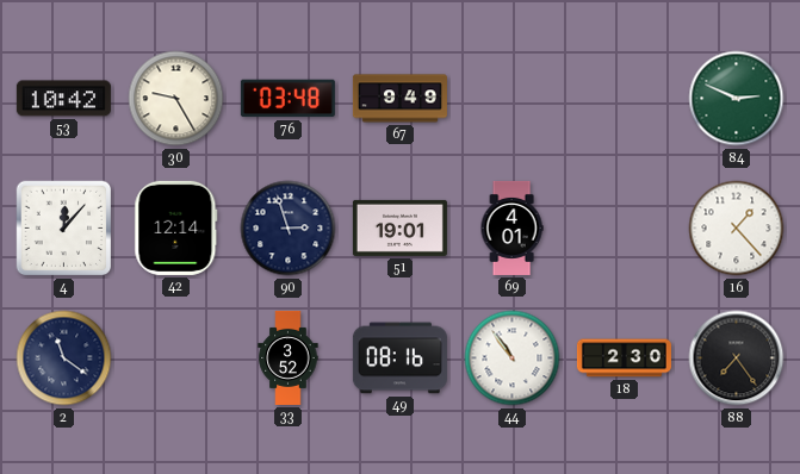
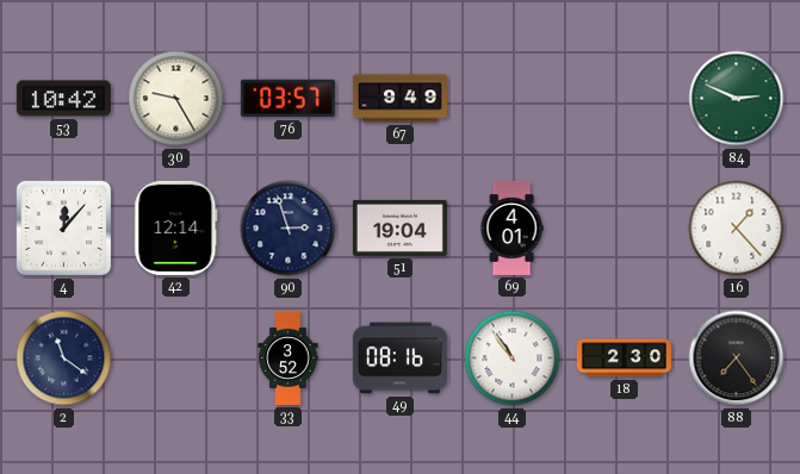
76: 03:48 -> 03:57
51: 19:01 -> 19:04
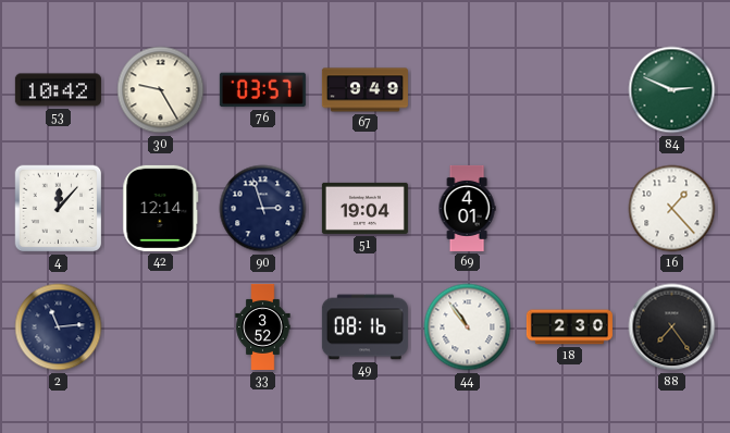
2: 11:21 -> 11:14
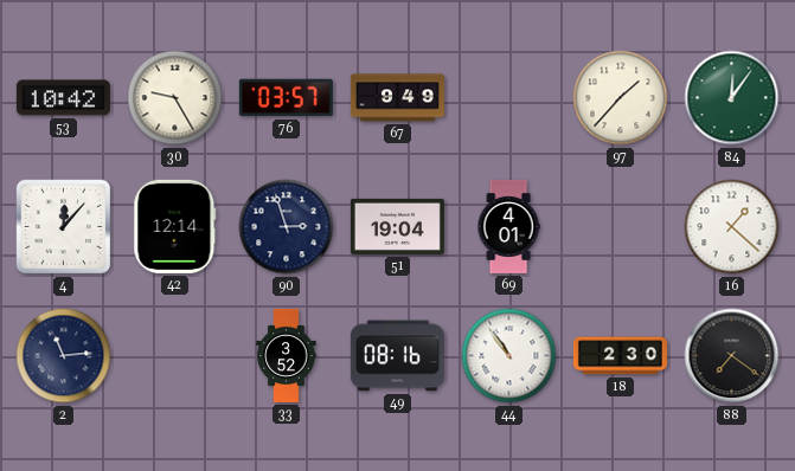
97: none -> 1:37
84: 2:49 -> 12:06
16: 1:23 -> 1:22
88: 7:24 -> 7:21
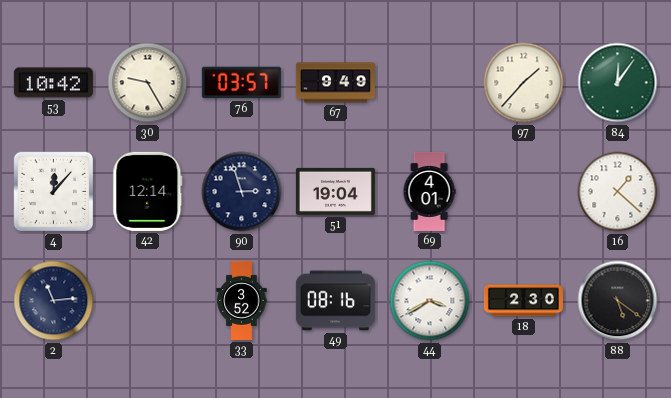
44: 10:54 -> 3:40
88: 7:21 -> 5:21
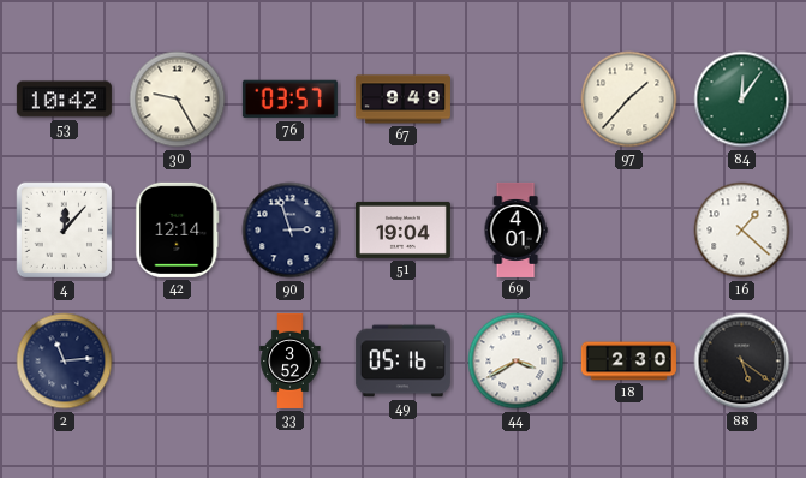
49: 08:16 -> 05:16
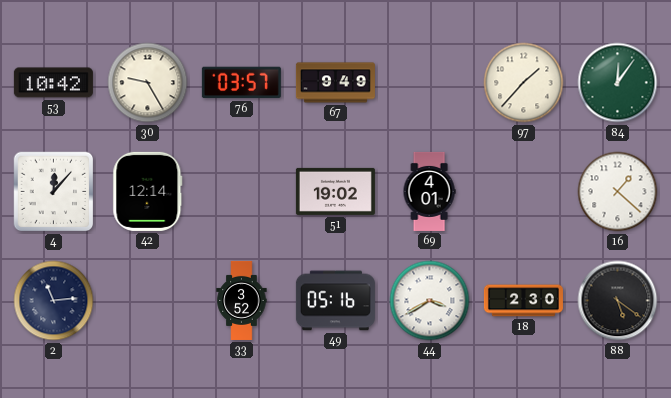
90: 2:57 -> none
51: 19:04 -> 19:02
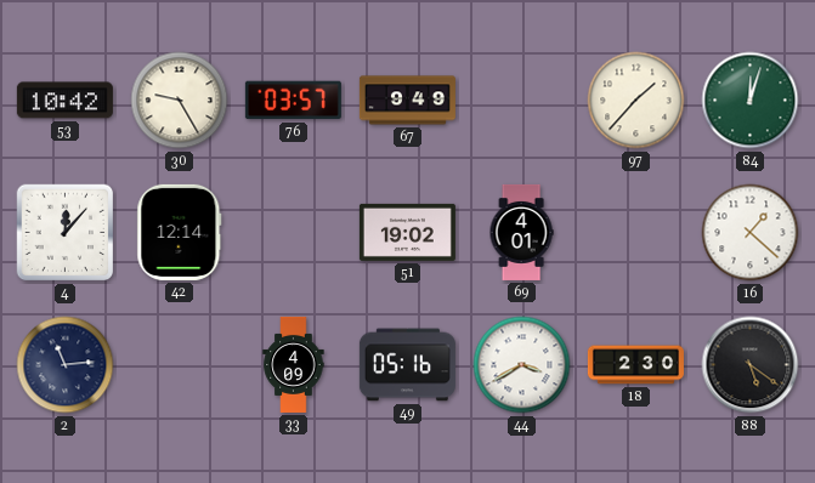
84: 12:06 -> 12:03
33: 3:52 -> 4:09
